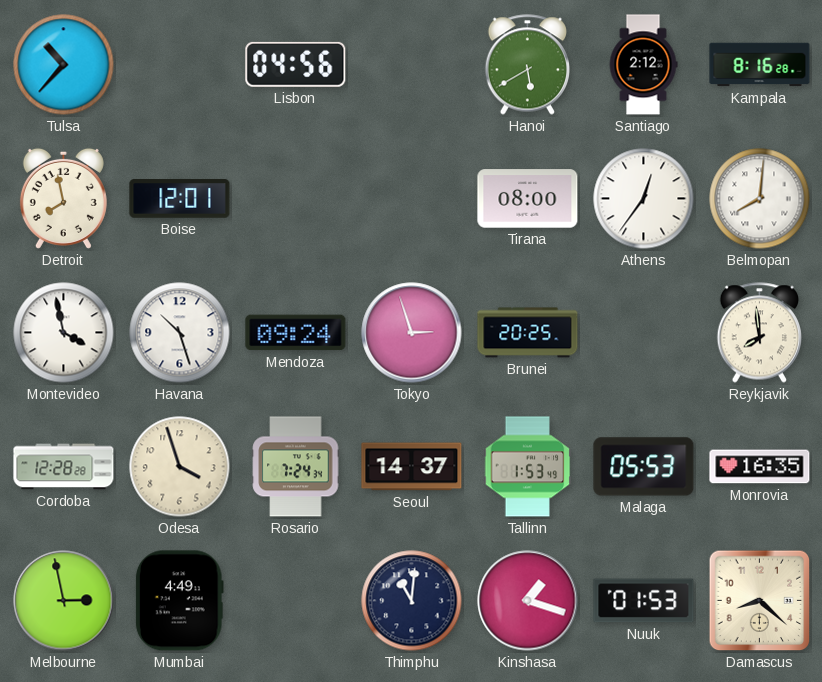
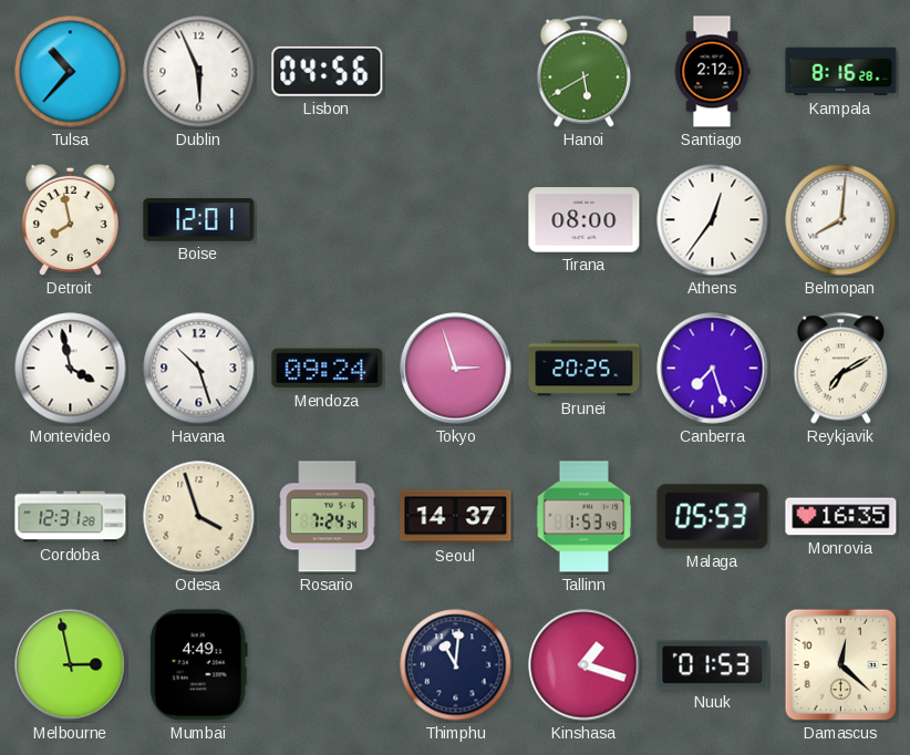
Dublin: none -> 5:56
Canberra: none -> 7:27
Reykjavik: 7:59 -> 7:10
Cordoba: 12:28 -> 12:31
Damascus: 8:22 -> 12:22
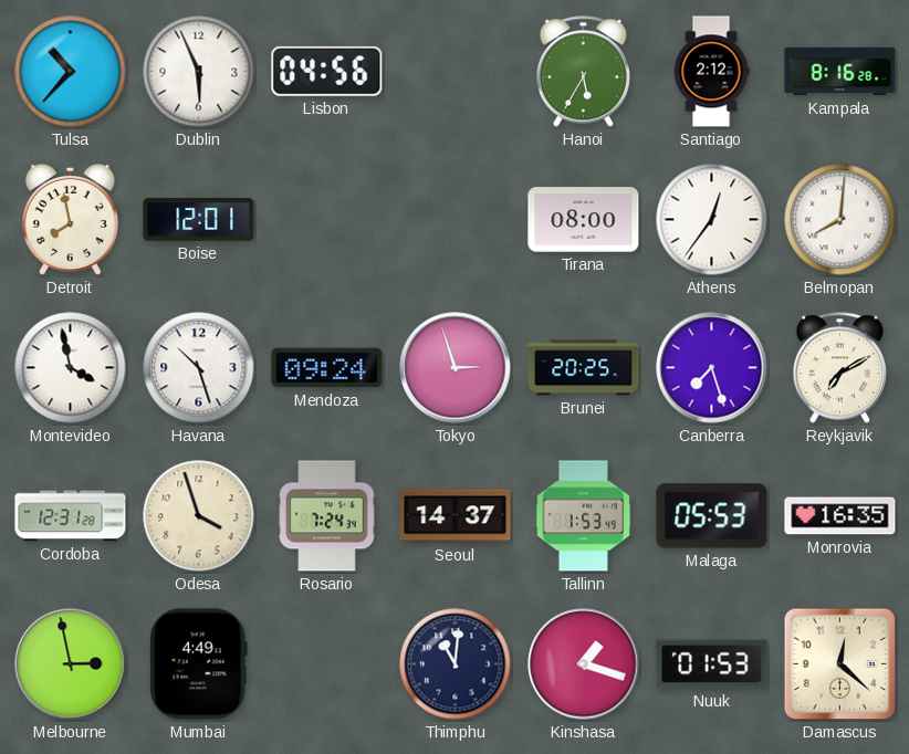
Hanoi: 5:40 -> 5:35
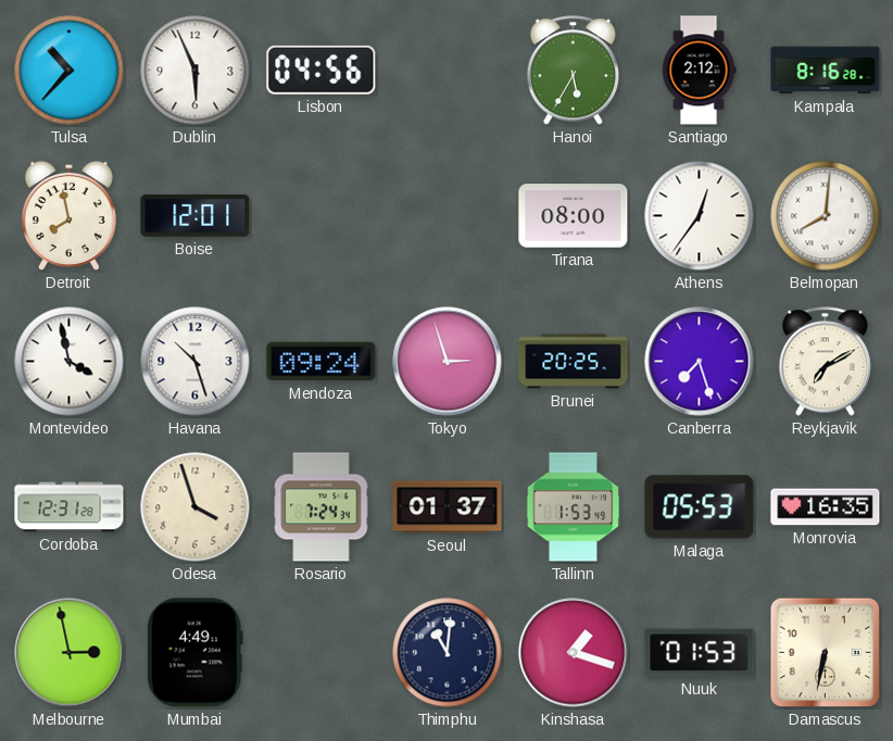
Seoul: 14:37 -> 01:37
Damascus: 12:22 -> 6:32
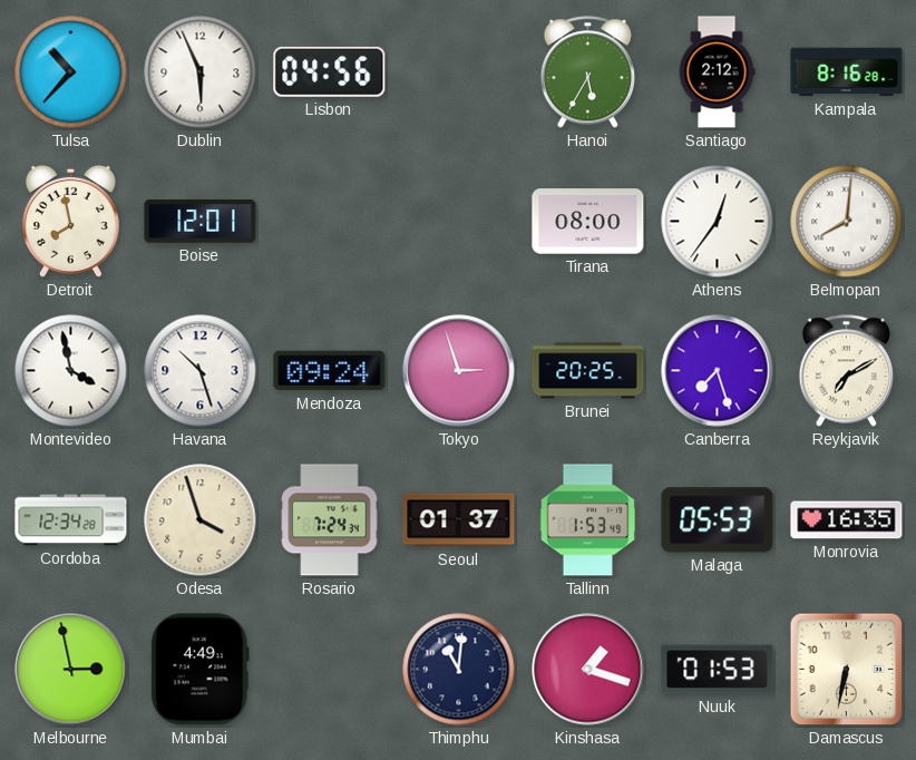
Cordoba: 12:31 -> 12:34
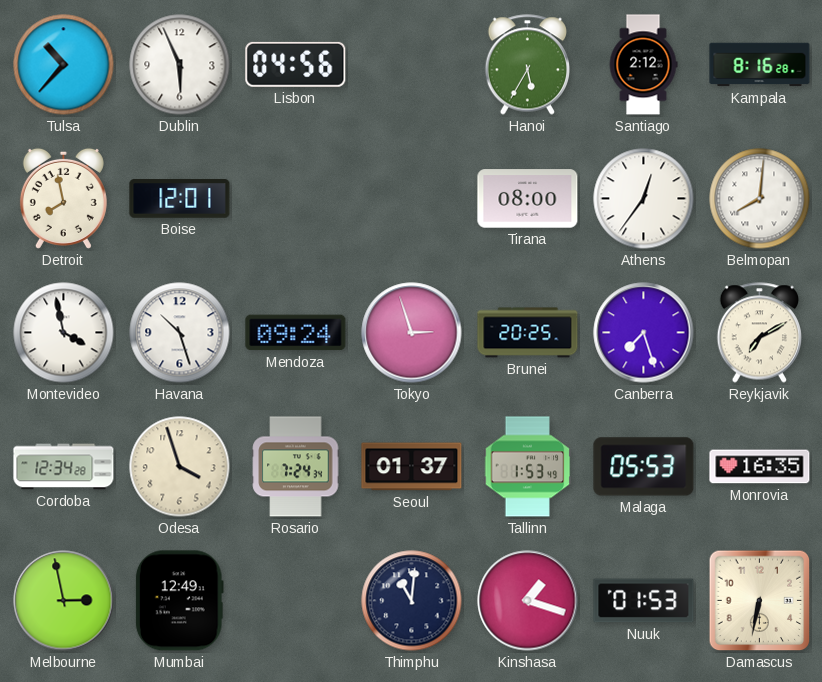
Mumbai: 4:49 -> 12:49
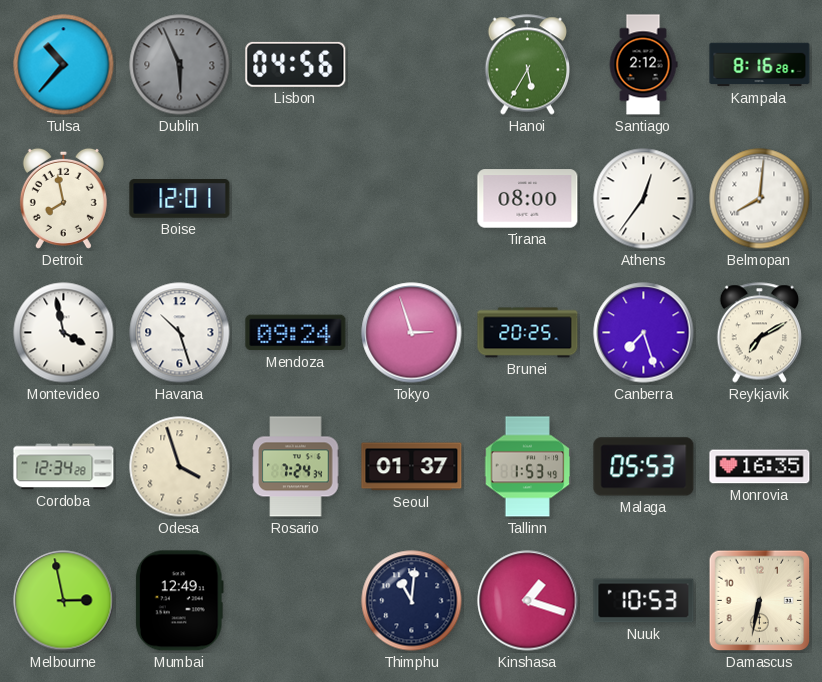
Dublin dial: white -> grey
Nuuk: 01:53 -> 10:53
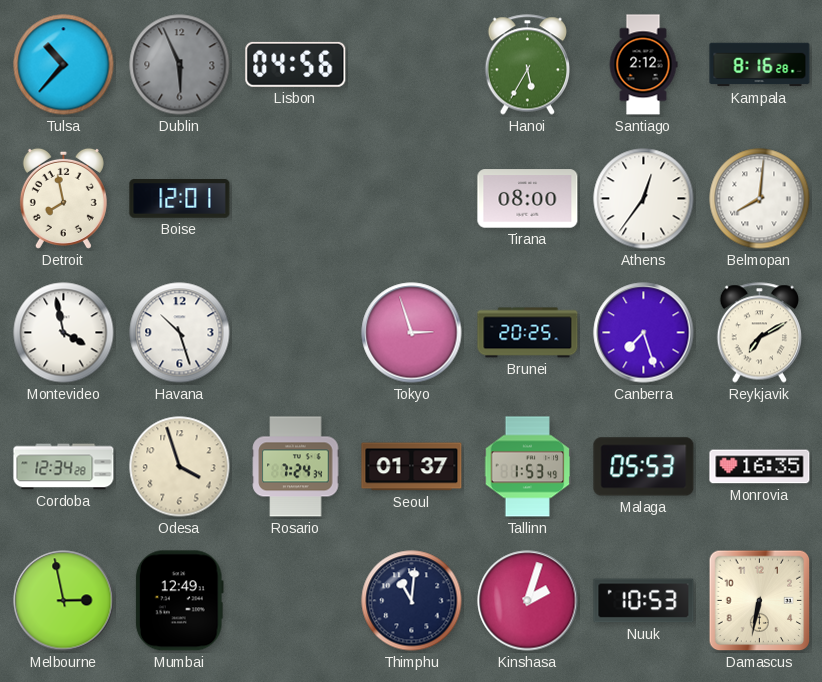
Mendoza: 09:24 -> none
Kinshasa: 1:18 -> 2:03
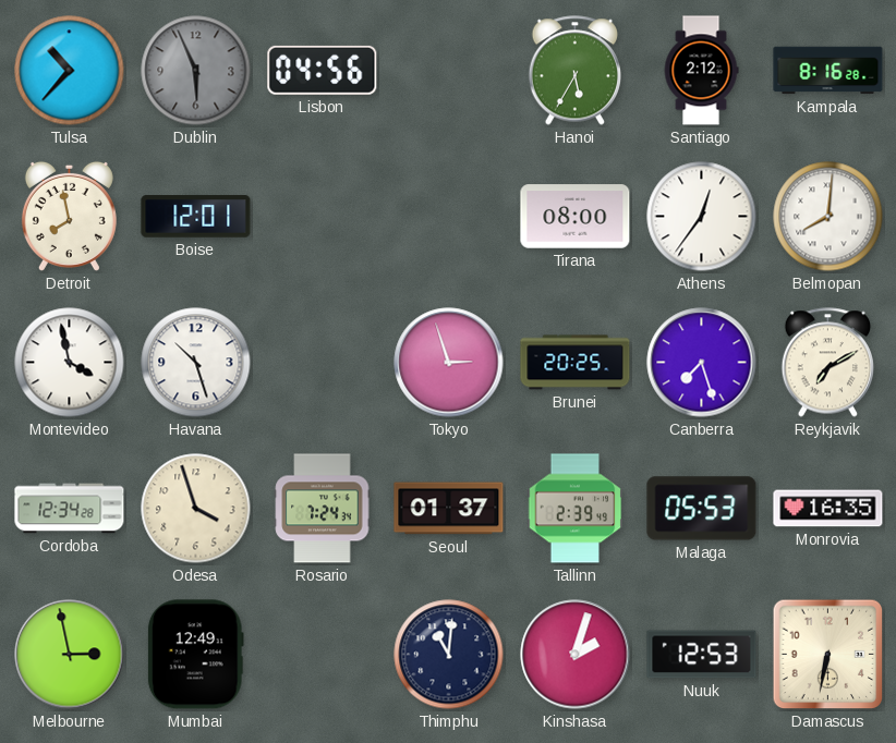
Tallinn: 1:53 -> 2:39
Nuuk: 10:53 -> 12:53
